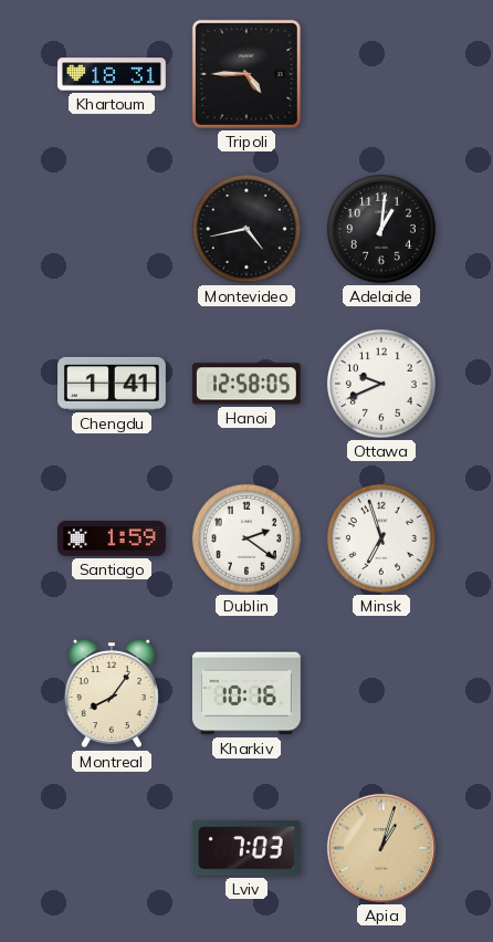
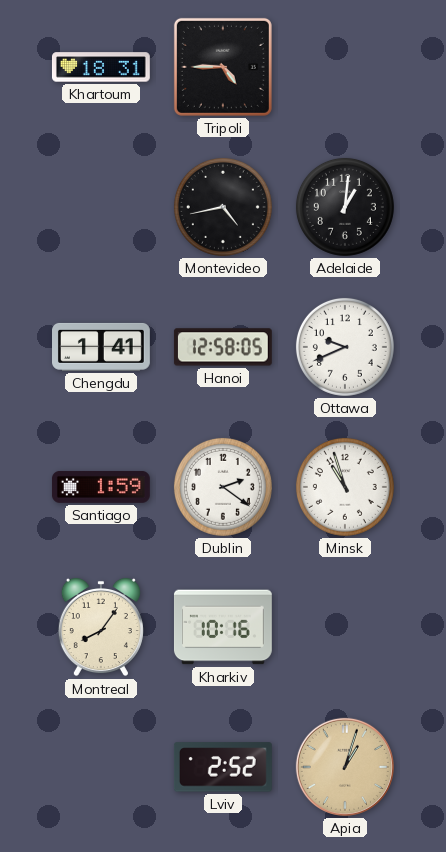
Minsk: 6:57 -> 10:57
Lviv: 7:03 -> 2:52
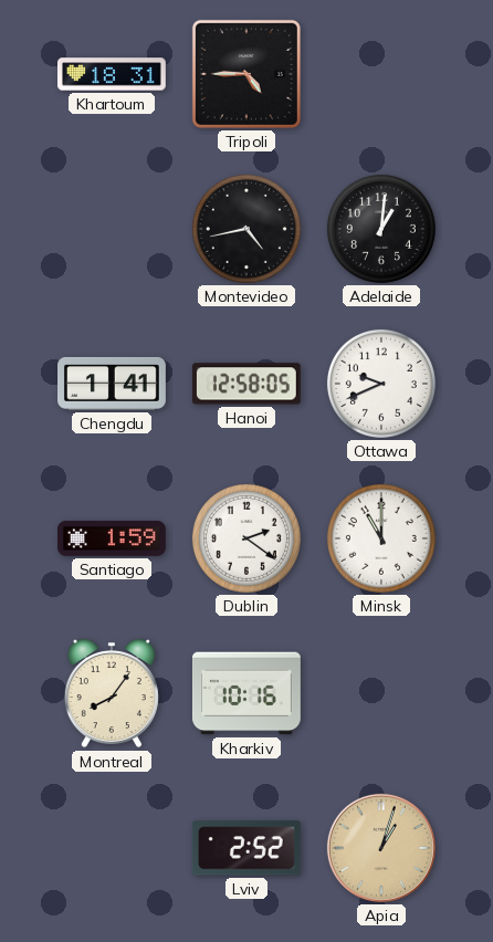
Minsk: 10:57 -> 11:00
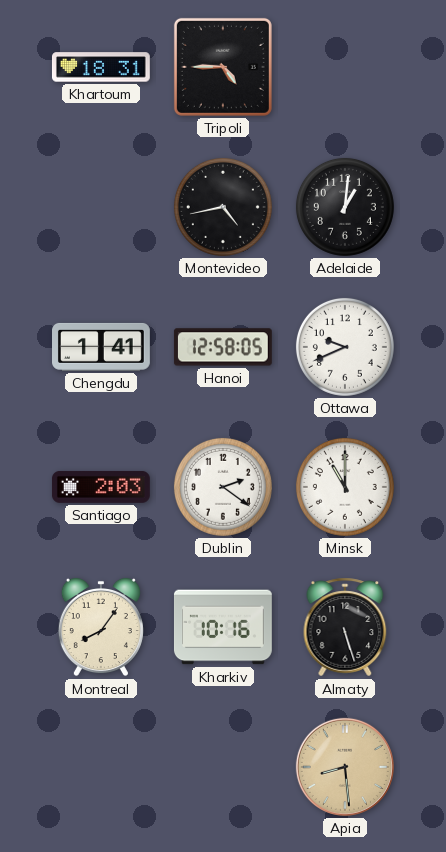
Santiago: 1:59 -> 2:03
Almaty: none -> 5:27
Lviv: 2:52 -> none
Apia: 1:03 -> 8:29
